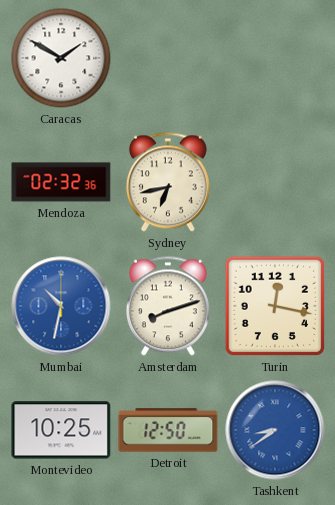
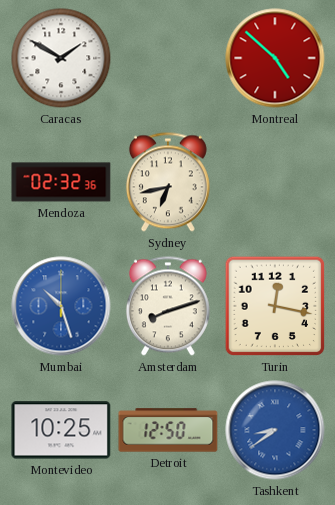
Montreal: none -> 4:52
Mumbai: 10:32 -> 10:27
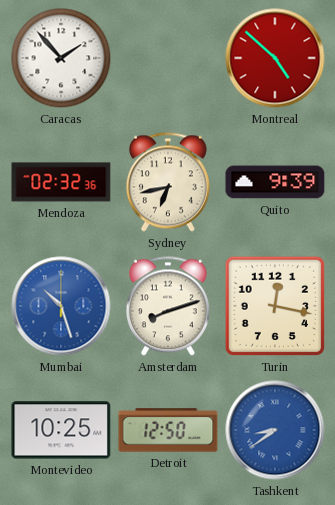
Caracas: 1:50 -> 1:53
Quito: none -> 9:39
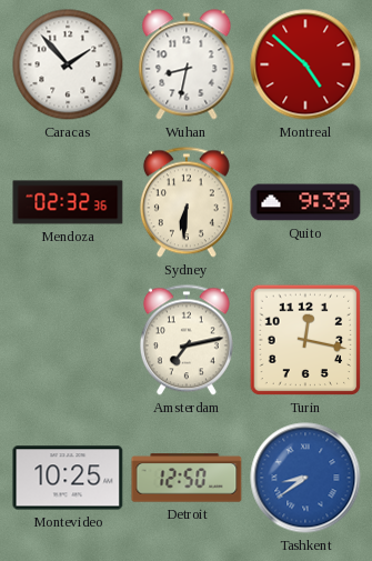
Wuhan: none -> 8:32
Sydney: 6:43 -> 6:31
Mumbai: 10:27 -> none
Amsterdam: 8:12 -> 7:13
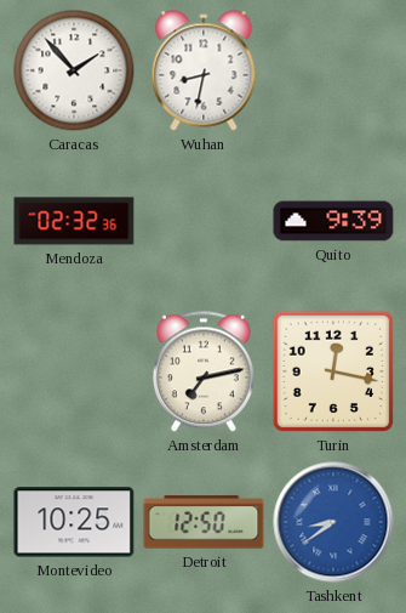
Montreal: 4:52 -> none
Sydney: 6:31 -> none
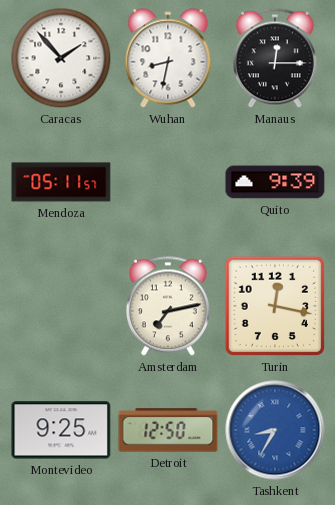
Manaus: none -> 12:15
Mendoza: 02:32 -> 05:11
Montevideo: 10:25 -> 9:25
Tashkent: 8:39 -> 8:35
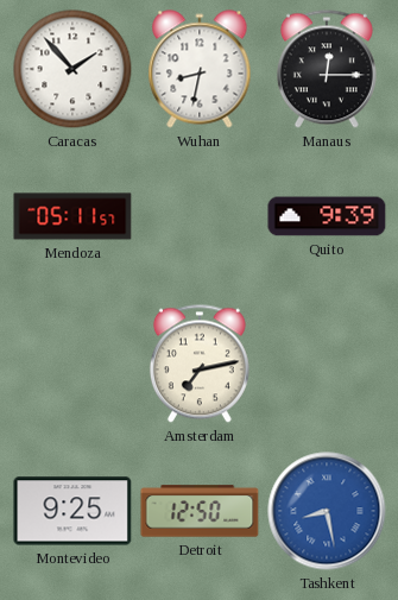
Turin: 12:17 -> none
Tashkent: 8:35 -> 8:28
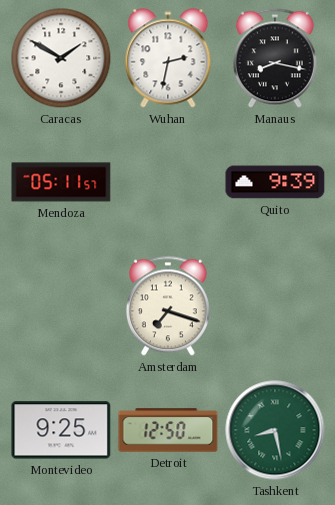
Caracas: 1:53 -> 1:50
Wuhan: 8:32 -> 2:32
Manaus: 12:15 -> 8:17
Amsterdam: 7:13 -> 7:18
Tashkent dial: blue -> green
